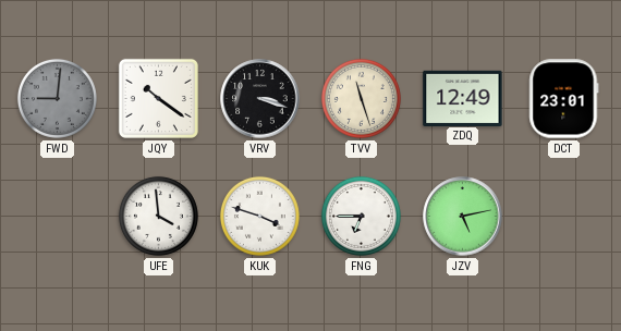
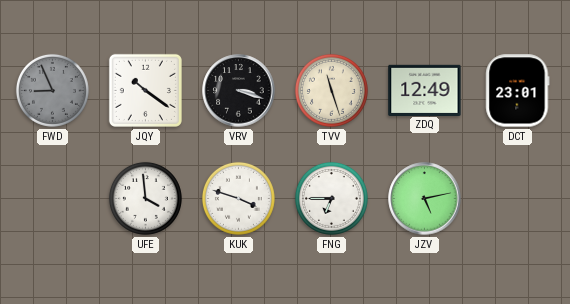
FWD: 9:01 -> 8:56
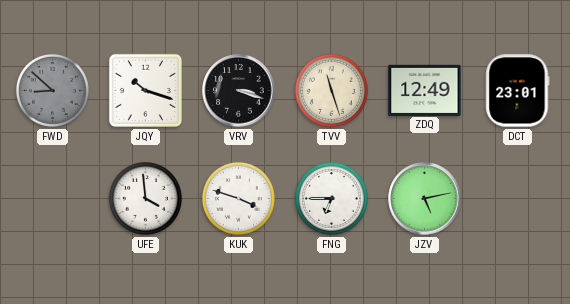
FWD: 8:56 -> 8:52
JQY: 10:21 -> 10:18
